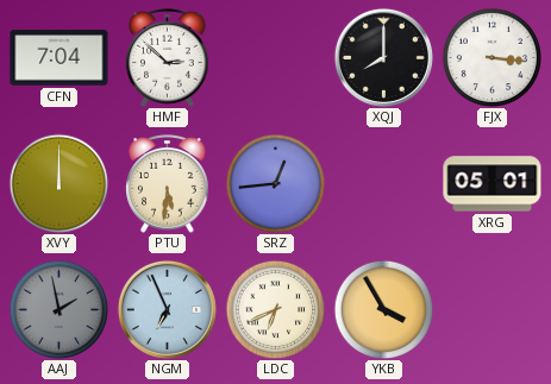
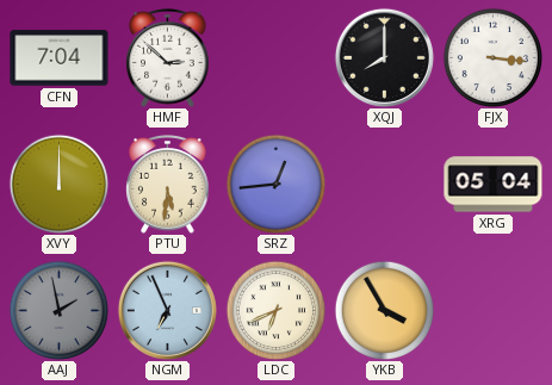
XRG: 05:01 -> 05:04
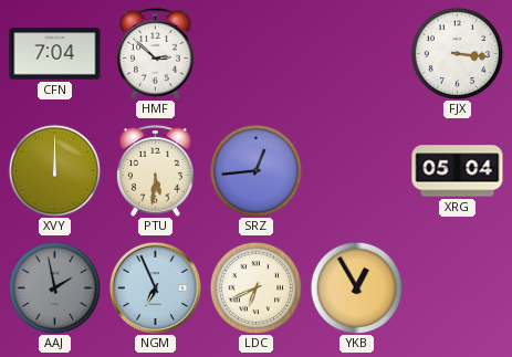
XQJ: 8:00 -> none
YKB: 3:55 -> 12:55
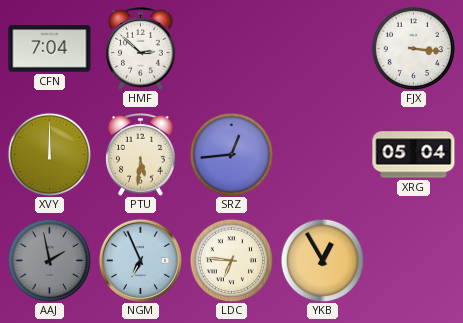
LDC: 6:41 -> 6:46
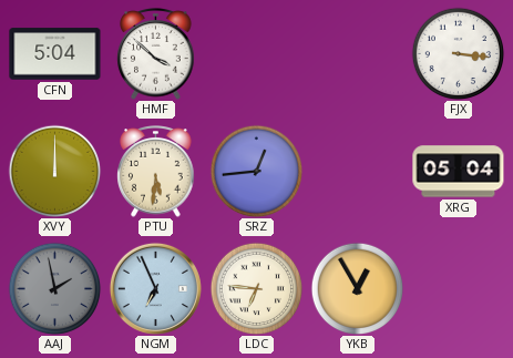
CFN: 7:04 -> 5:04
HMF: 2:52 -> 3:52
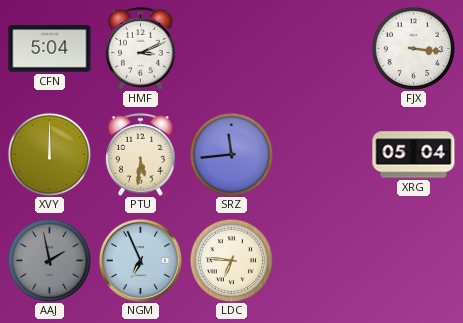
HMF: 3:52 -> 3:11
SRZ: 12:44 -> 11:44
YKB: 12:55 -> none
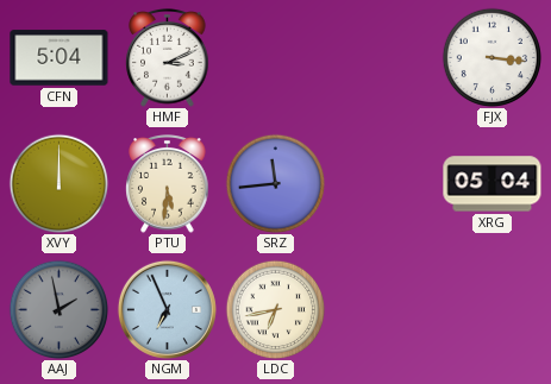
LDC: 6:46 -> 6:43
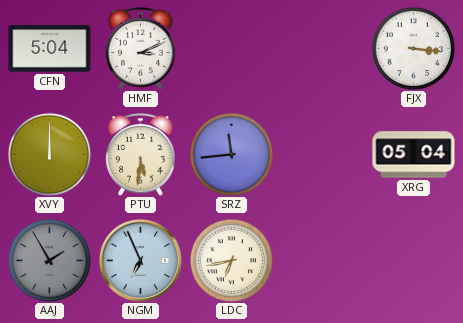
AAJ: 1:58 -> 1:55
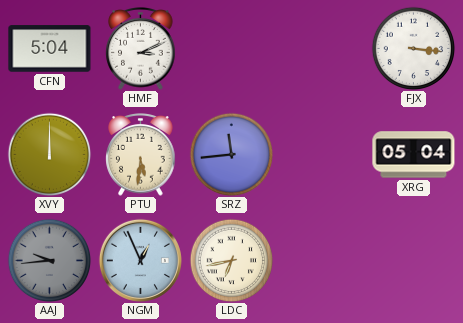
AAJ: 1:55 -> 9:44
NGM: 6:56 -> 12:56
